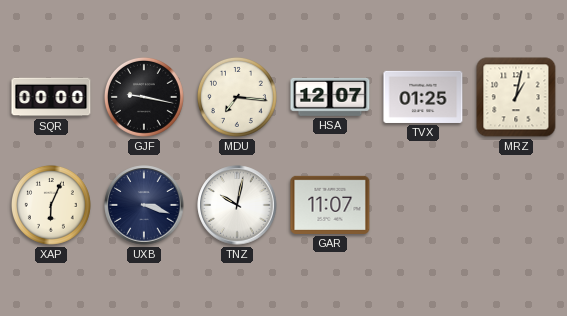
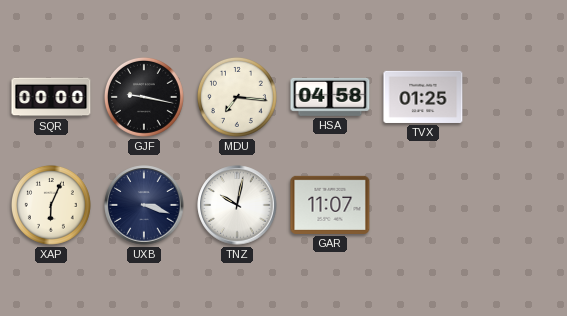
HSA: 12:07 -> 04:58
MRZ: 1:02 -> none
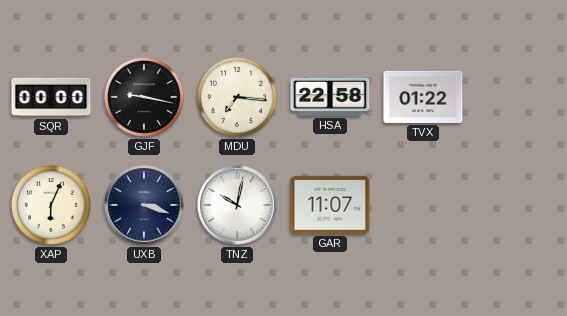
HSA: 04:58 -> 22:58
TVX: 01:25 -> 01:22
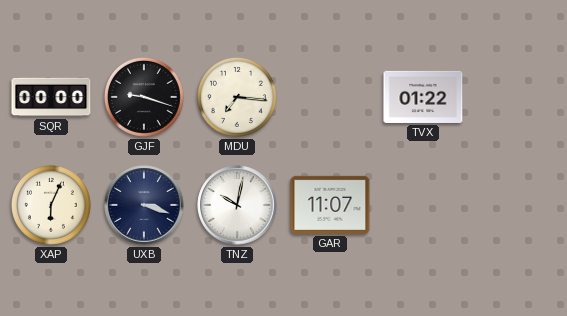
GJF: 9:17 -> 9:18
HSA: 22:58 -> none
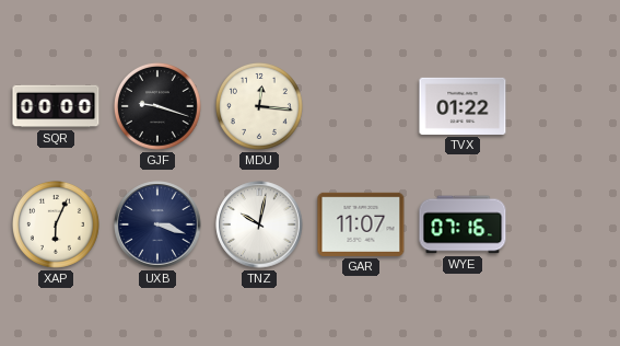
MDU: 7:16 -> 12:16
WYE: none -> 07:16
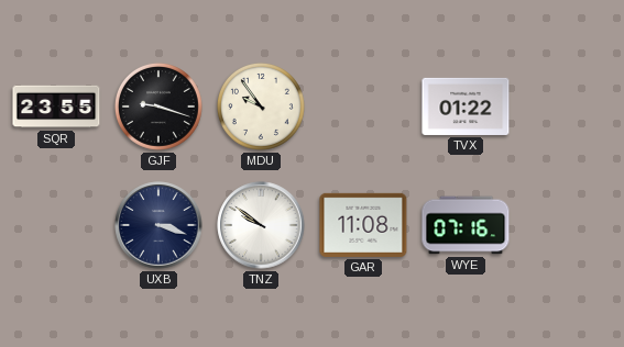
SQR: 00:00 -> 23:55
MDU: 12:16 -> 9:54
XAP: 6:04 -> none
TNZ: 10:02 -> 9:51
GAR: 11:07 -> 11:08
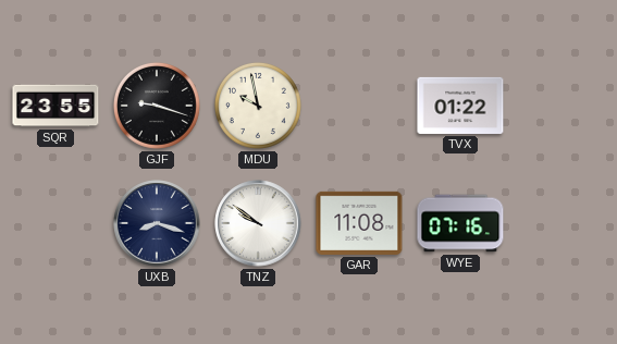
MDU: 9:54 -> 9:58
UXB: 3:18 -> 8:18
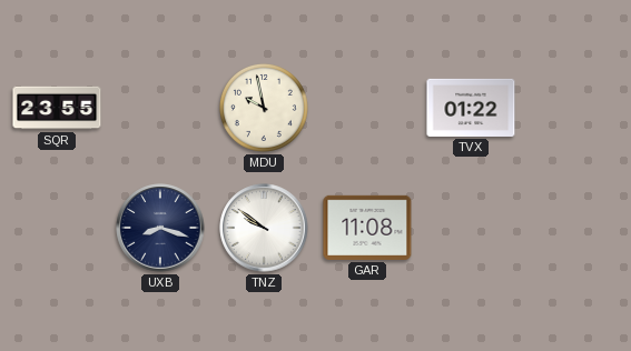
GJF: 9:18 -> none
WYE: 07:16 -> none
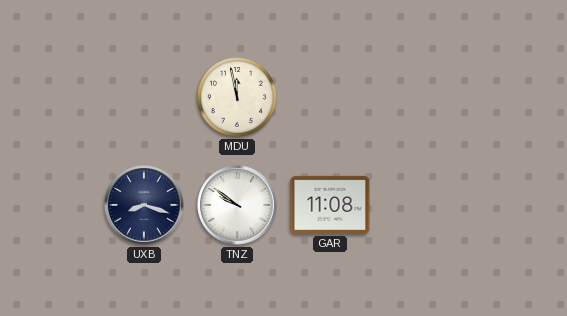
SQR: 23:55 -> none
MDU: 9:58 -> 11:58
TVX: 01:22 -> none
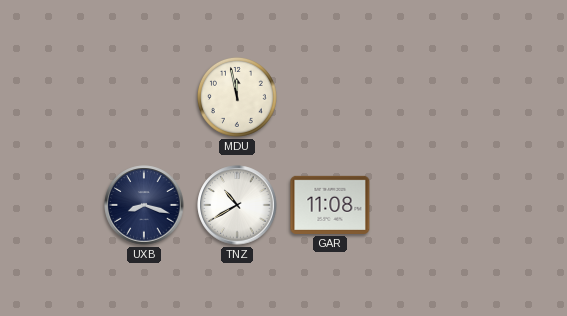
TNZ: 9:51 -> 10:40
